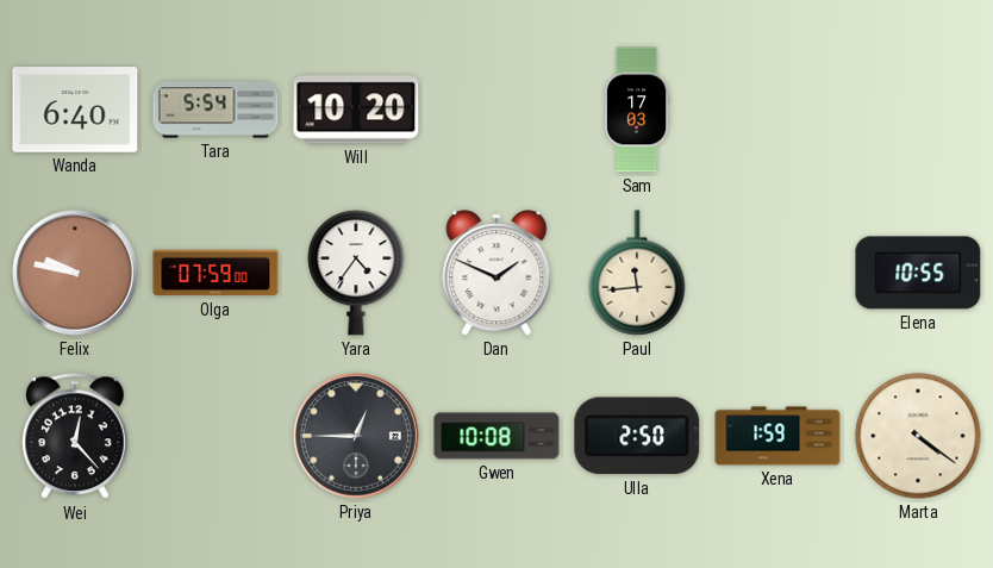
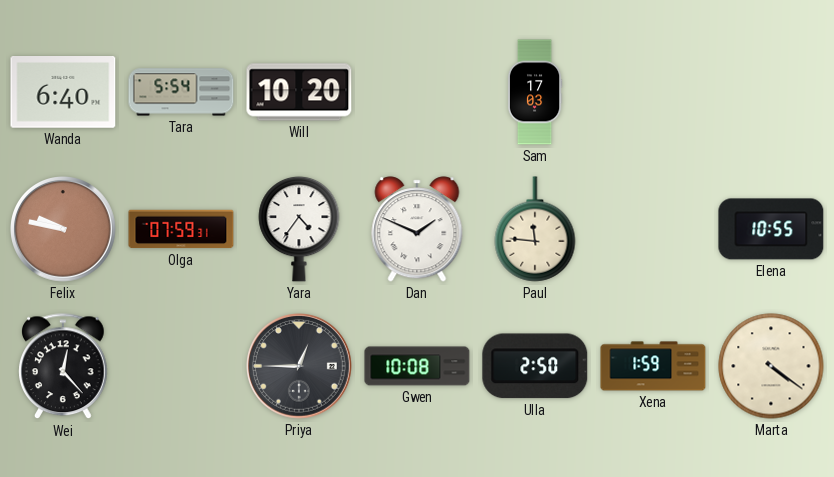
Olga: 07:59:00 -> 07:59:31
Paul: 11:44 -> 11:46
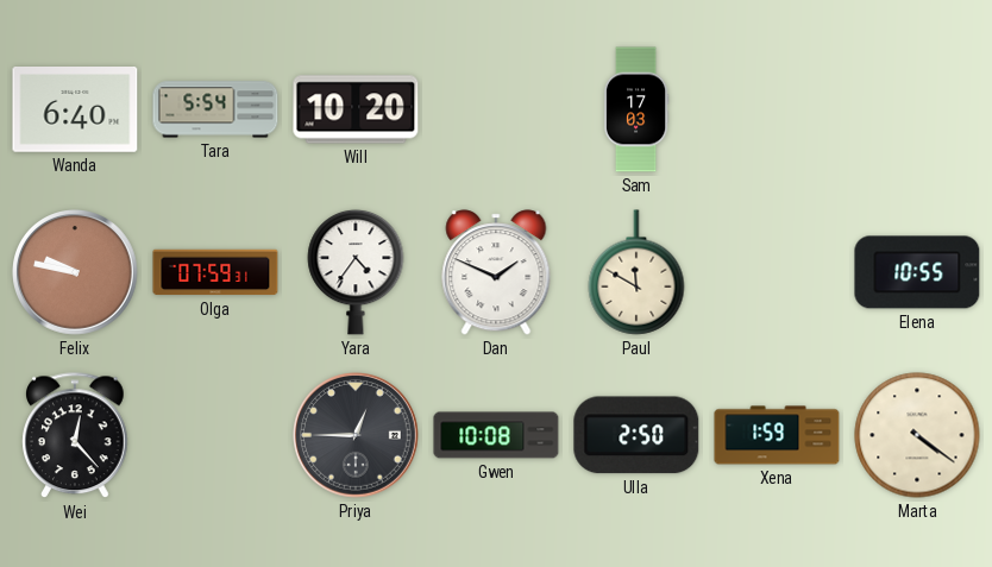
Paul: 11:46 -> 11:50
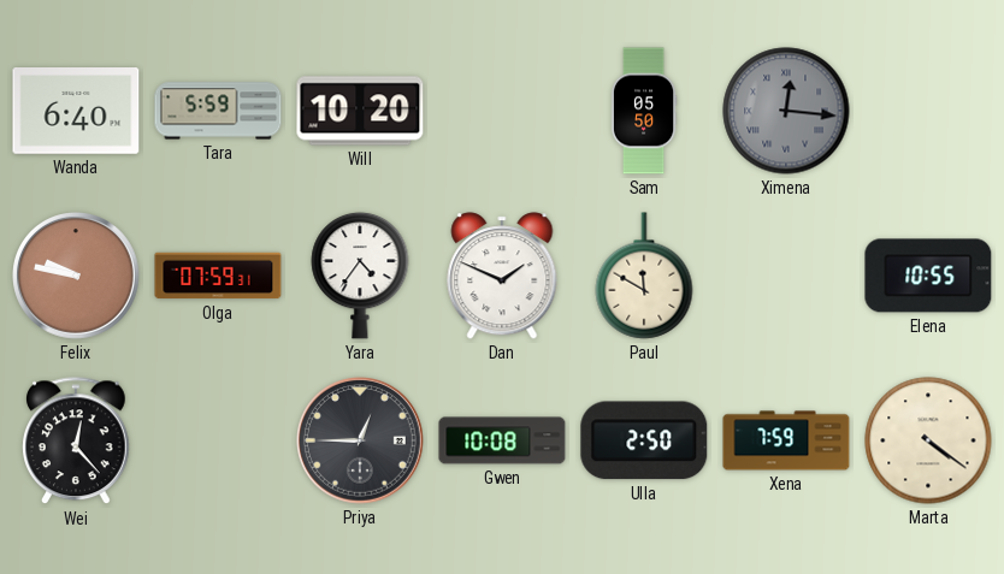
Tara: 5:54 -> 5:59
Sam: 17:03 -> 05:50
Ximena: none -> 12:16
Xena: 1:59 -> 7:59
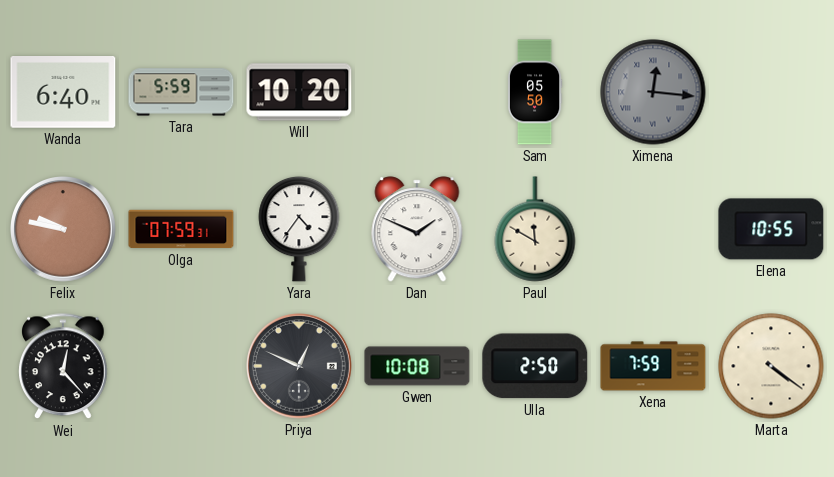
Priya: 12:45 -> 12:49
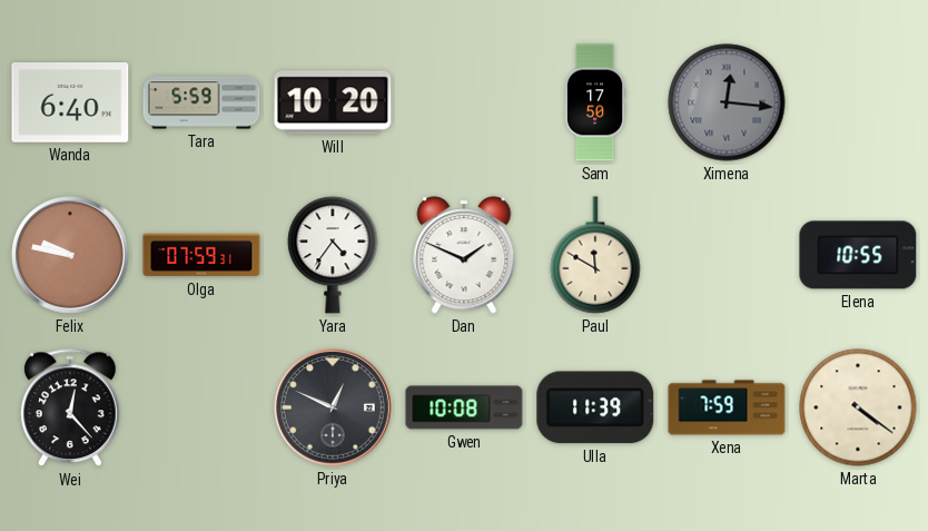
Sam: 05:50 -> 17:50
Ulla: 2:50 -> 11:39
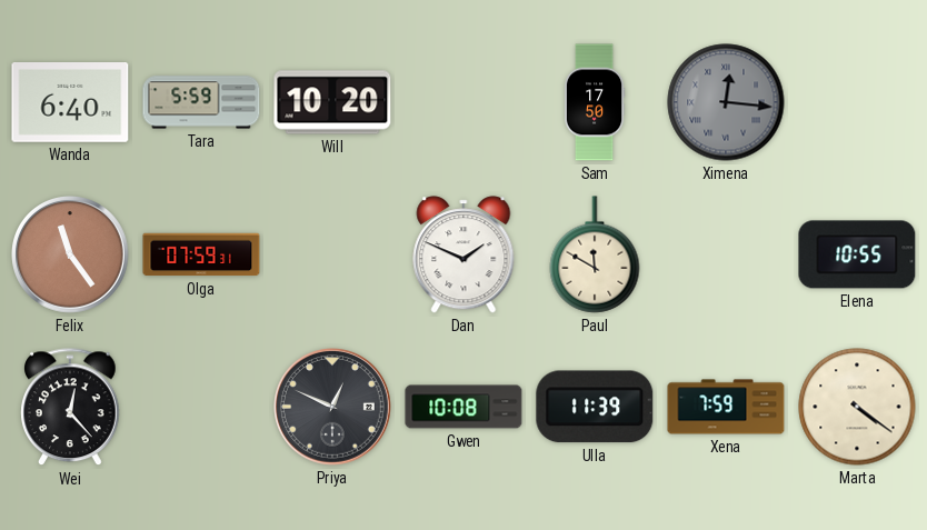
Felix: 9:47 -> 11:24
Yara: 4:36 -> none
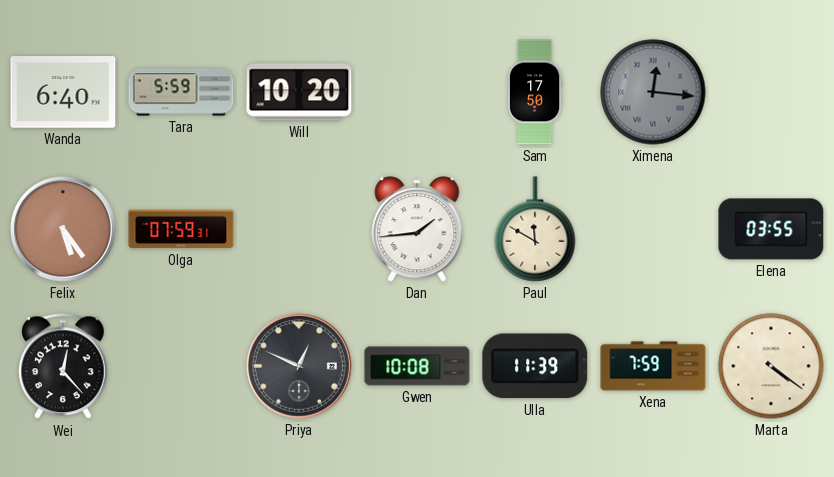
Felix: 11:24 -> 5:24
Dan: 1:49 -> 1:44
Elena: 10:55 -> 03:55
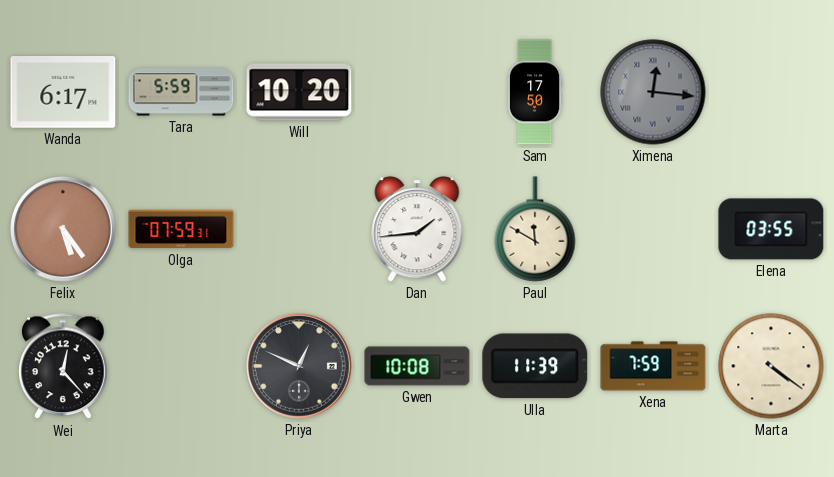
Wanda: 6:40 -> 6:17
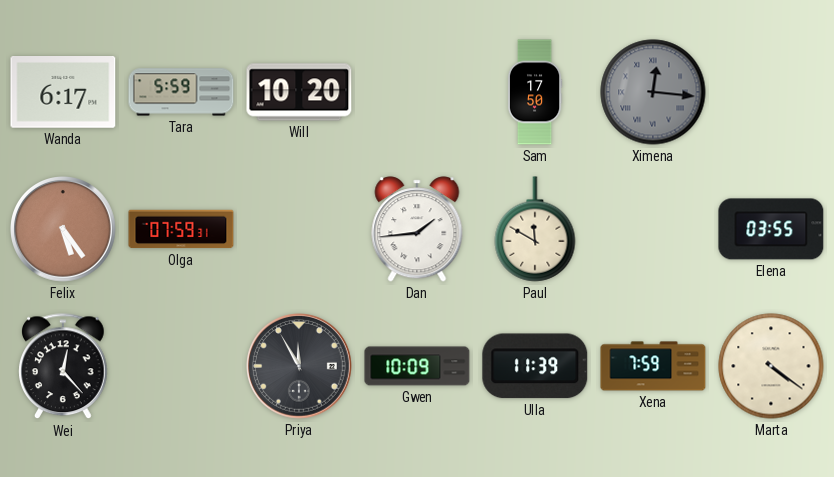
Priya: 12:49 -> 11:55
Gwen: 10:08 -> 10:09
